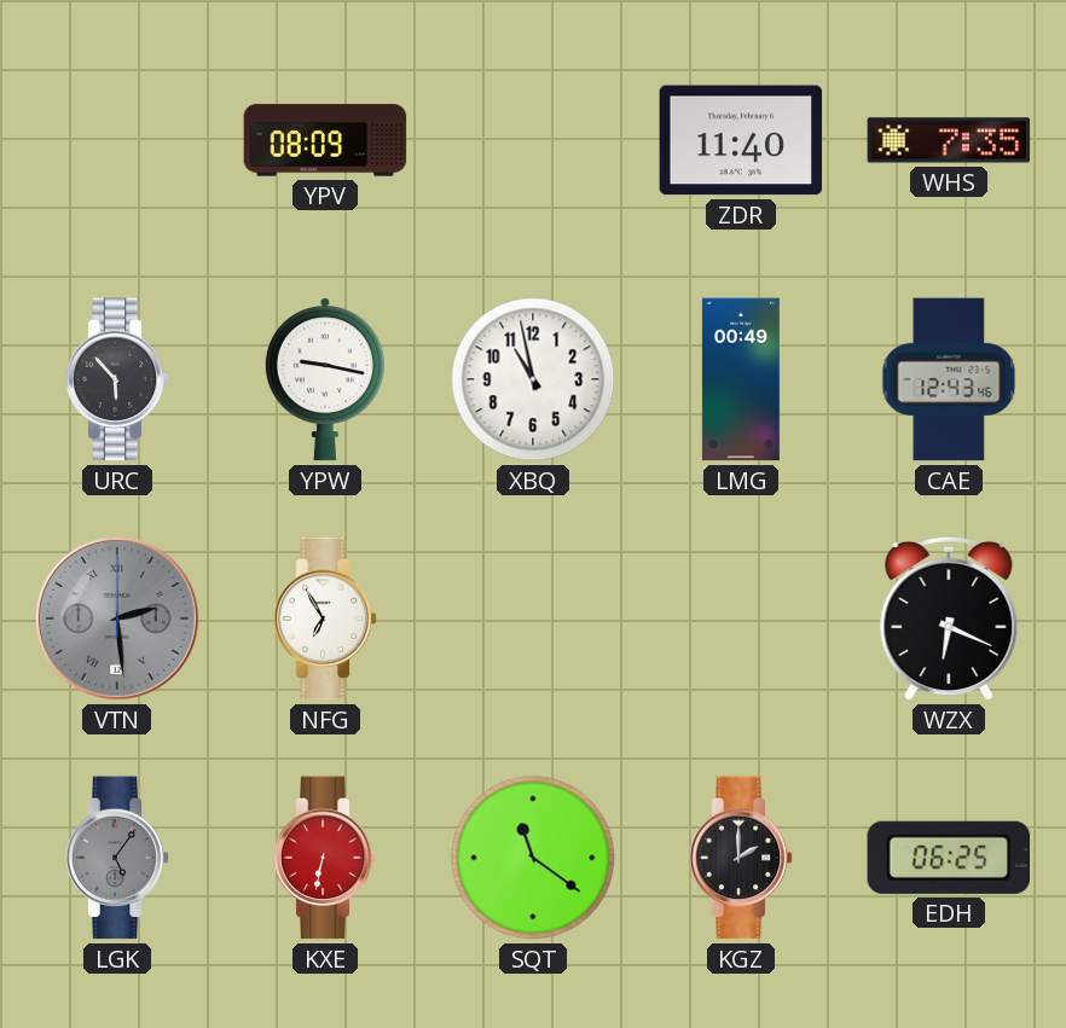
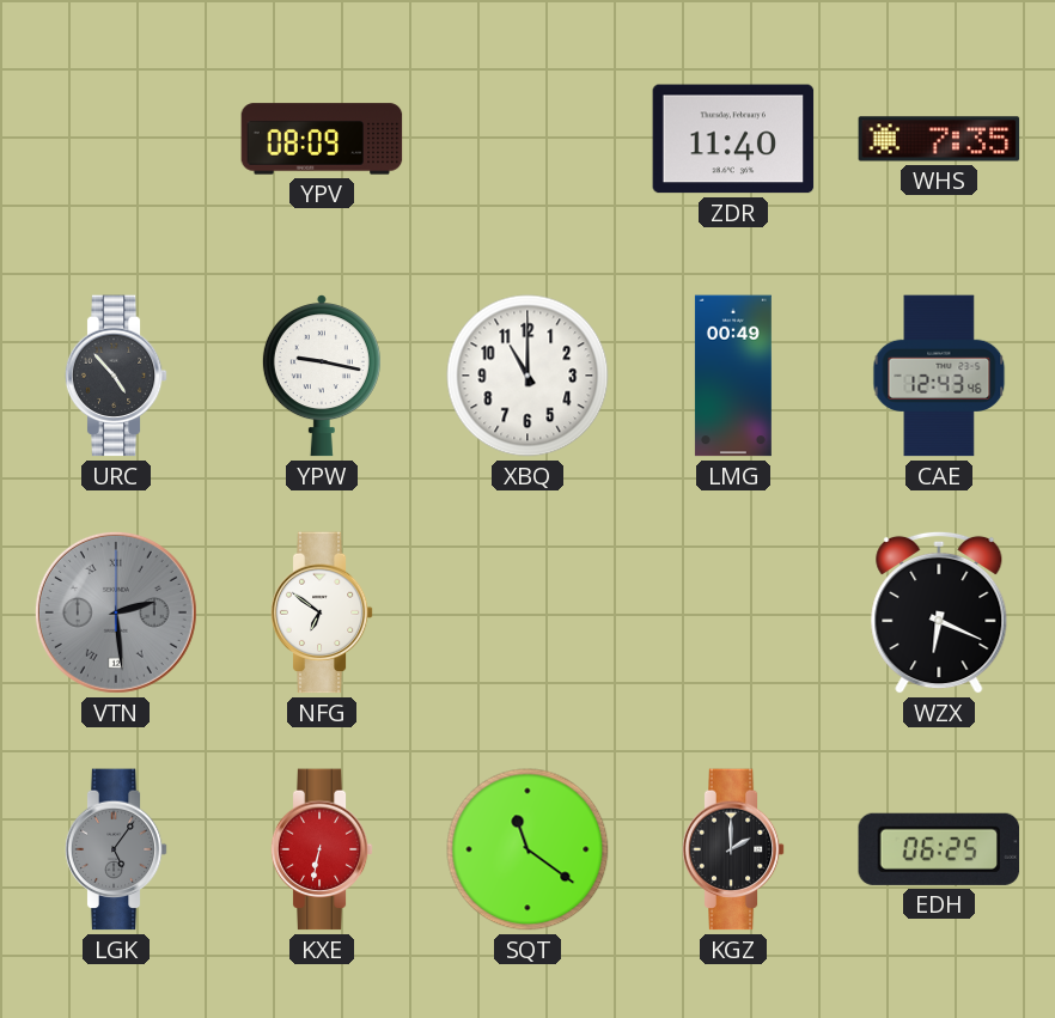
URC: 5:53 -> 4:53
XBQ: 10:58 -> 11:00
NFG: 6:55 -> 6:51
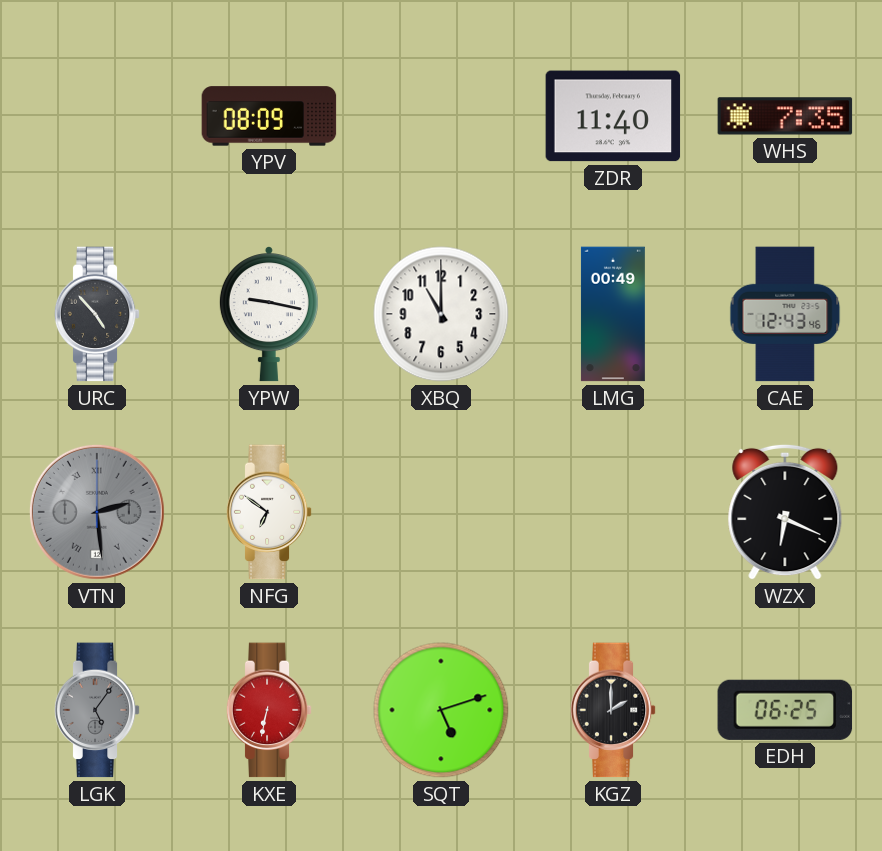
SQT: 11:21 -> 5:12
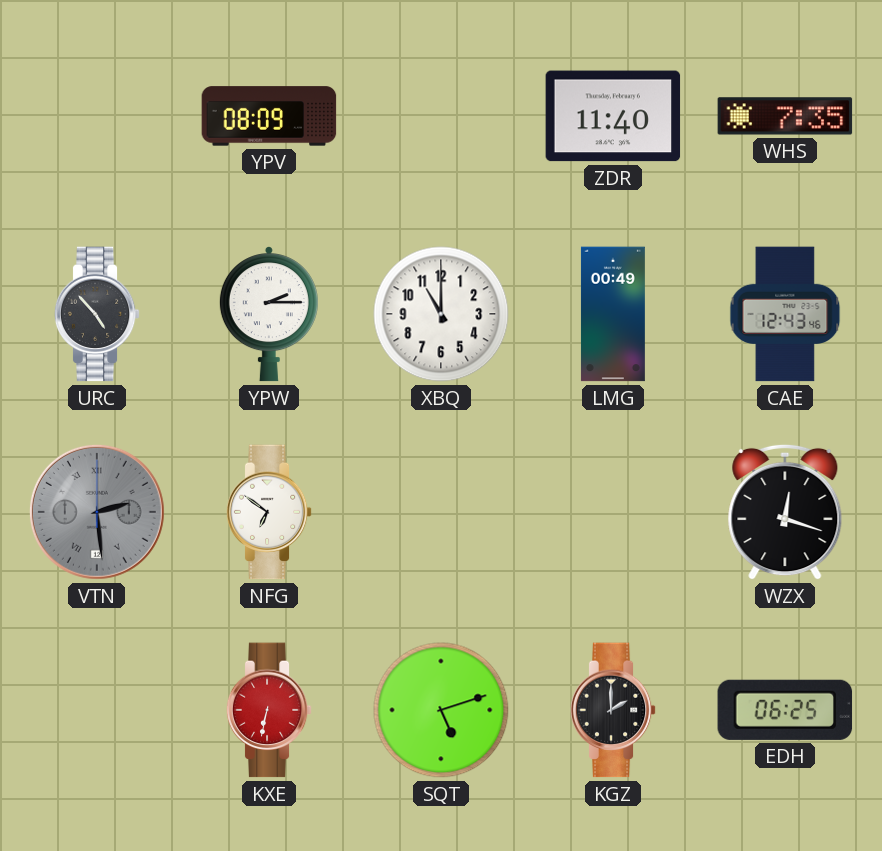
YPW: 9:17 -> 2:15
WZX: 6:19 -> 12:18
LGK: 5:06 -> none
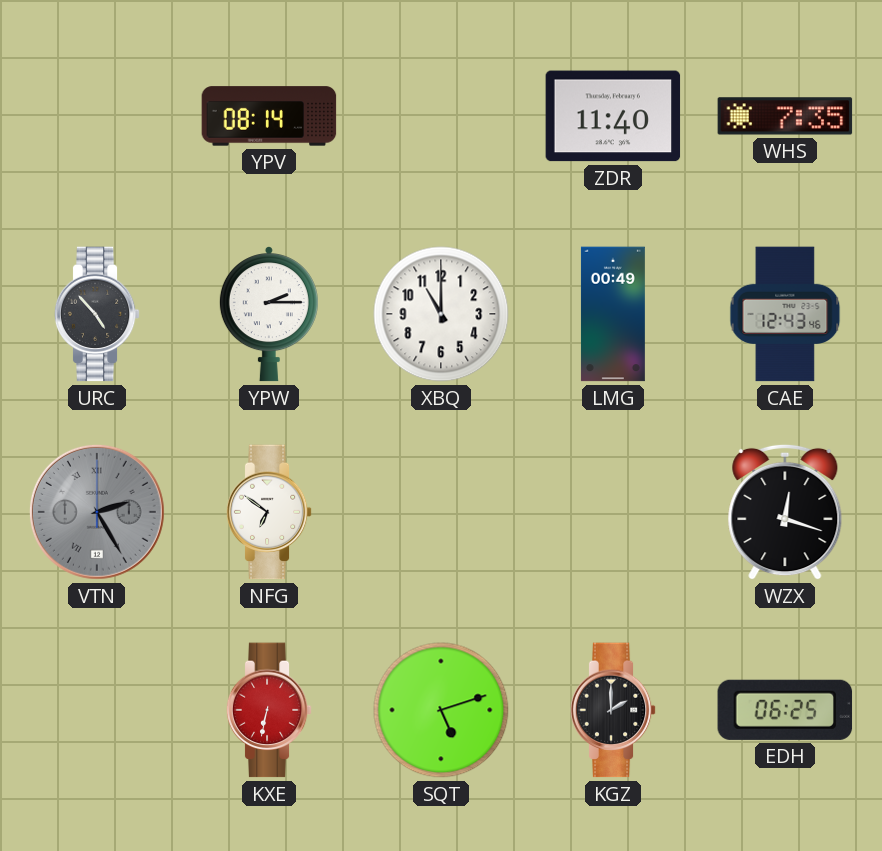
YPV: 08:09 -> 08:14
VTN: 2:29 -> 2:25
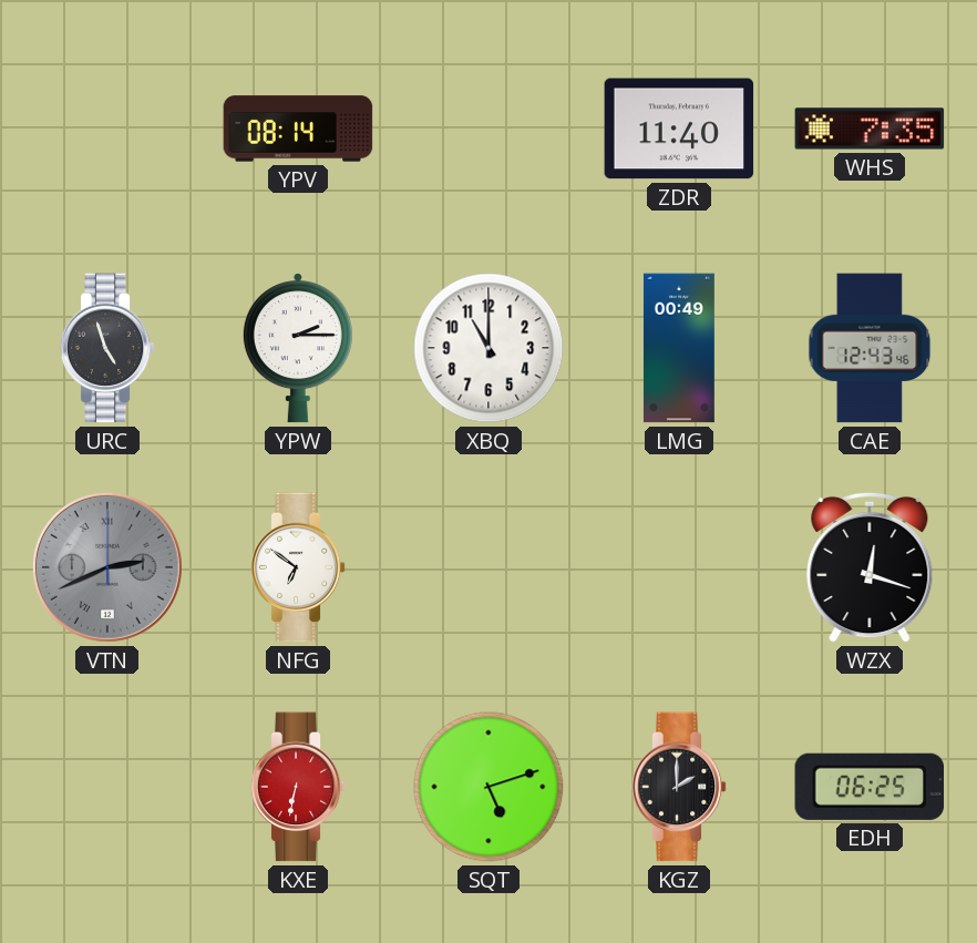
URC: 4:53 -> 4:57
VTN: 2:25 -> 2:41
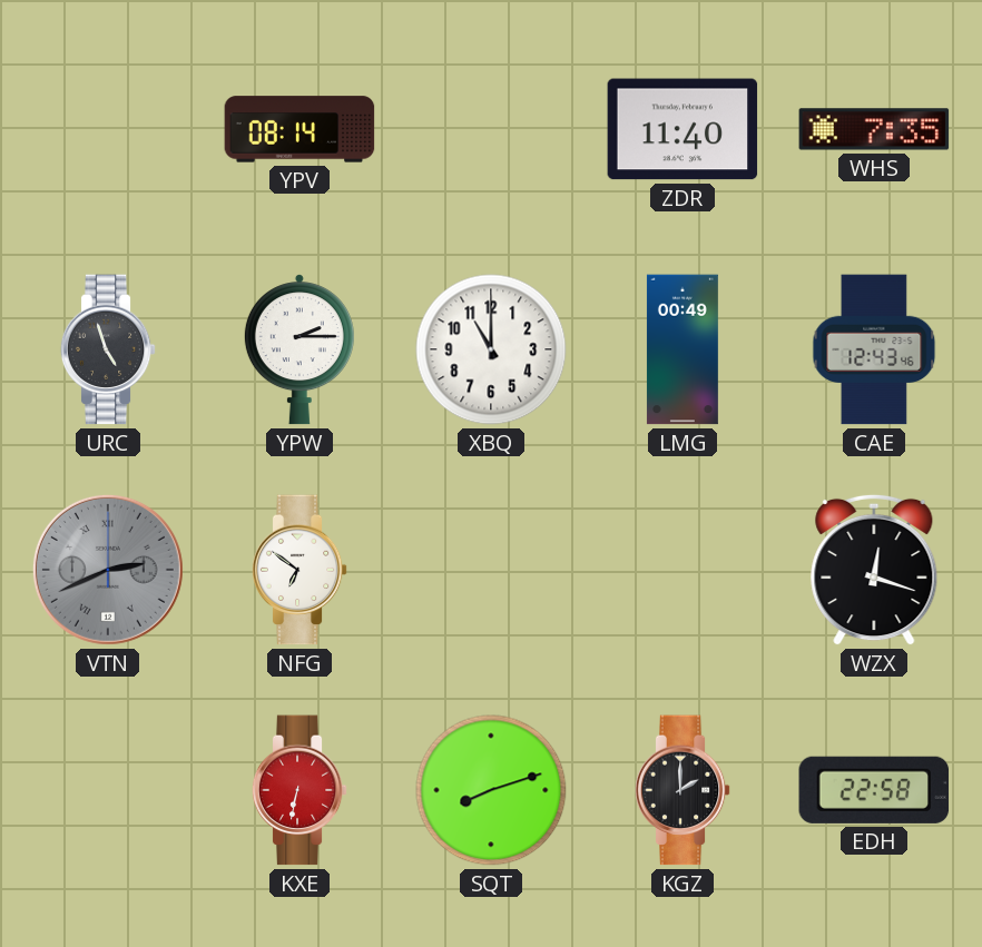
SQT: 5:12 -> 8:12
EDH: 06:25 -> 22:58
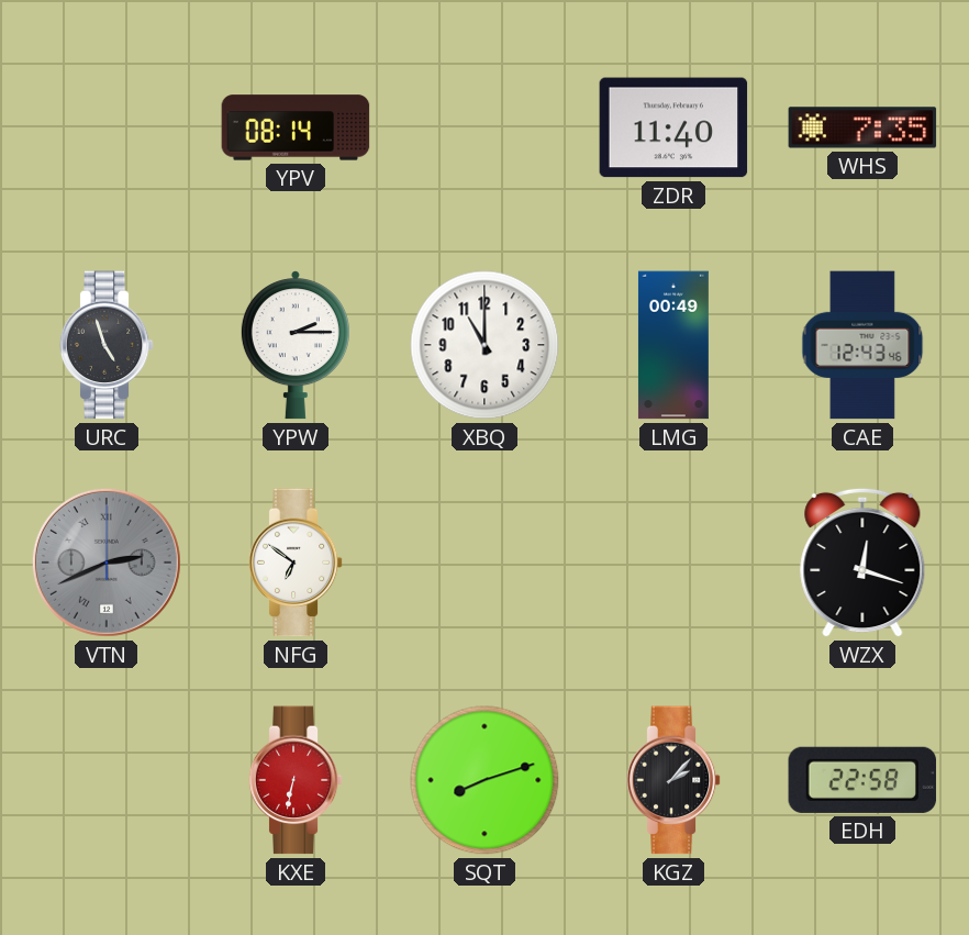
KGZ: 2:00 -> 2:07
